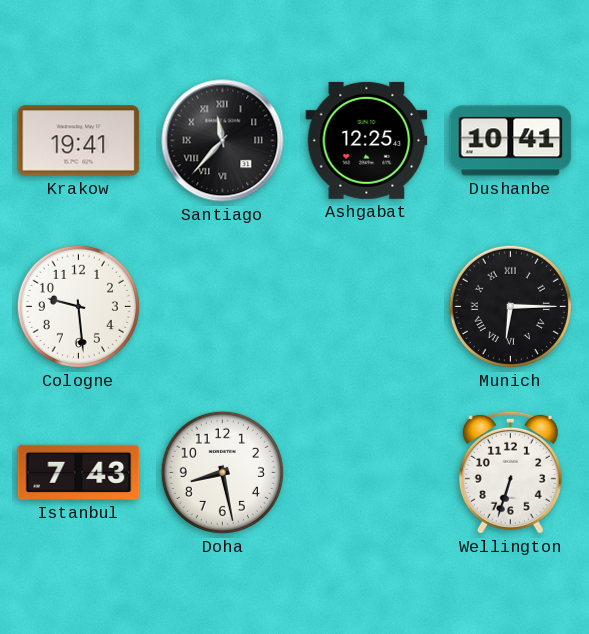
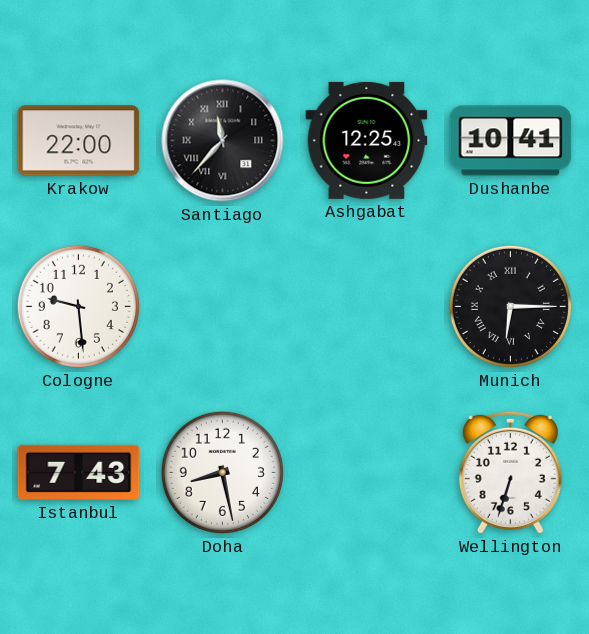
Krakow: 19:41 -> 22:00
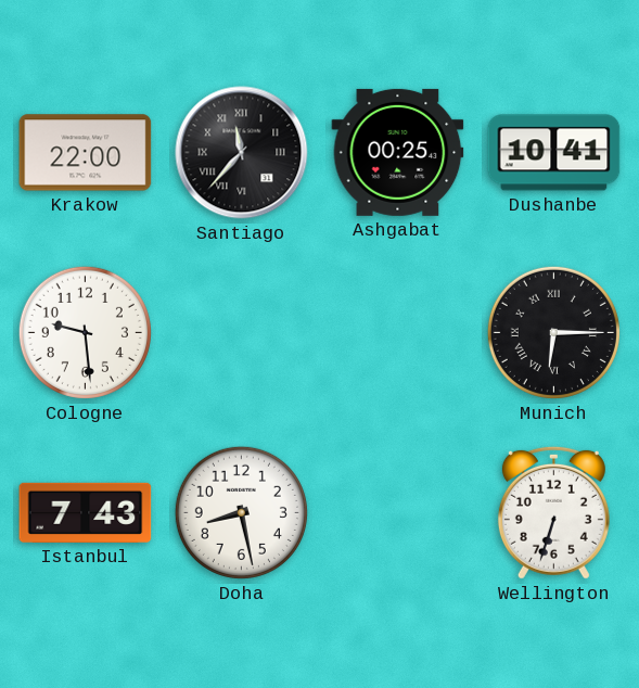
Ashgabat: 12:25 -> 00:25
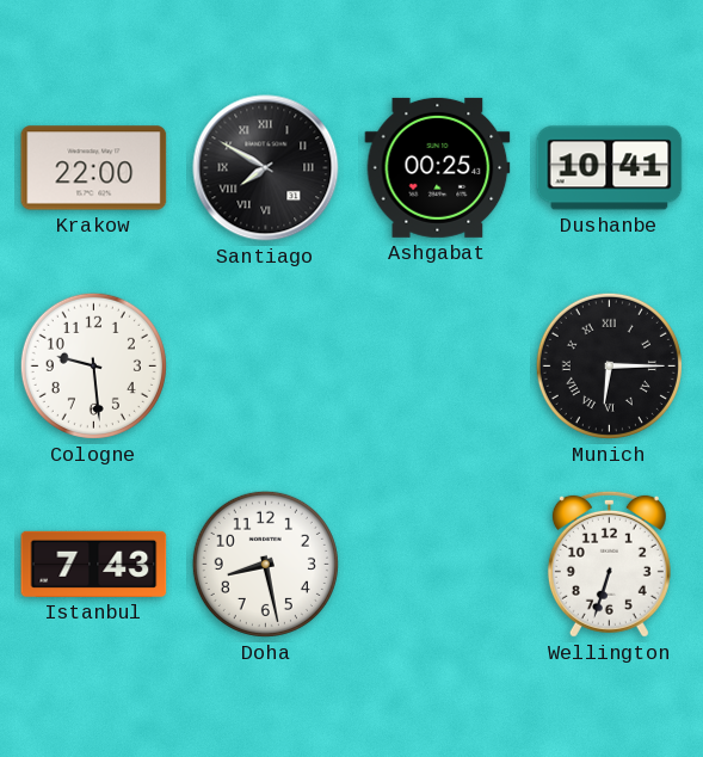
Santiago: 11:37 -> 7:50
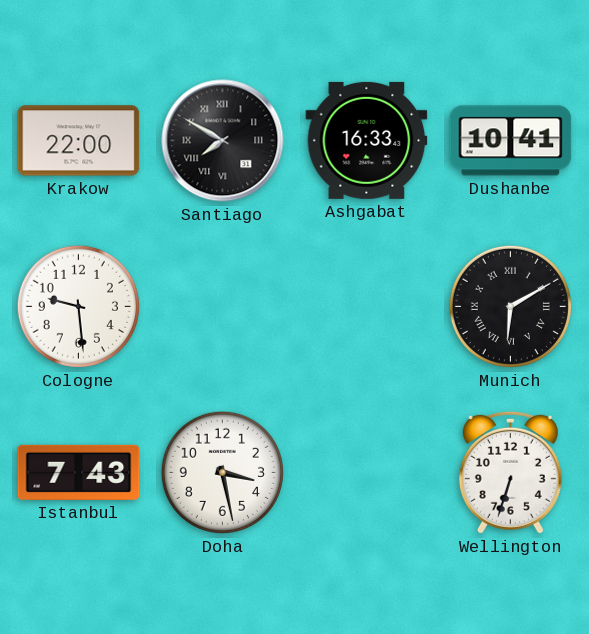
Ashgabat: 00:25 -> 16:33
Munich: 6:15 -> 6:10
Doha: 8:28 -> 3:28
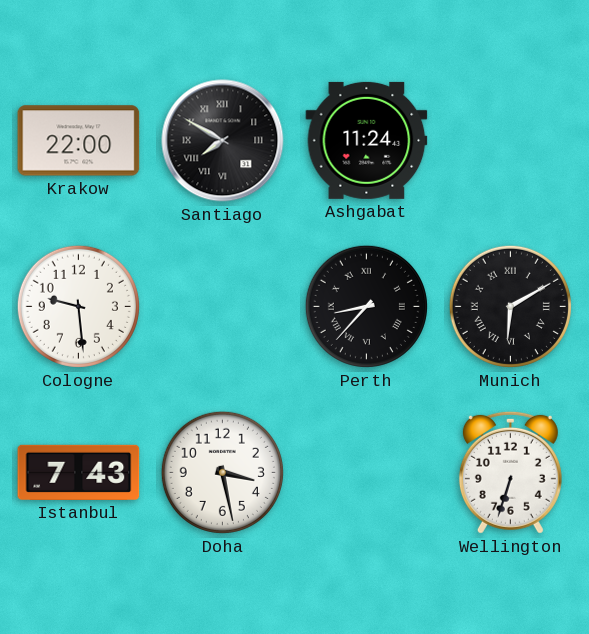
Ashgabat: 16:33 -> 11:24
Dushanbe: 10:41 -> none
Perth: none -> 8:37
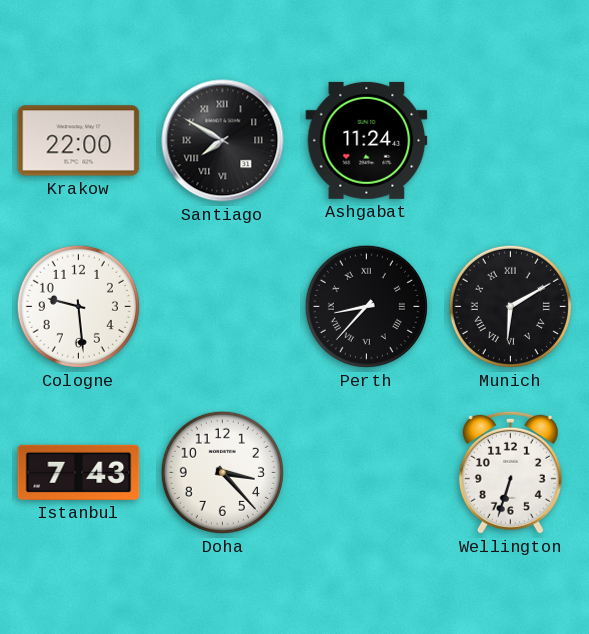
Doha: 3:28 -> 3:23
